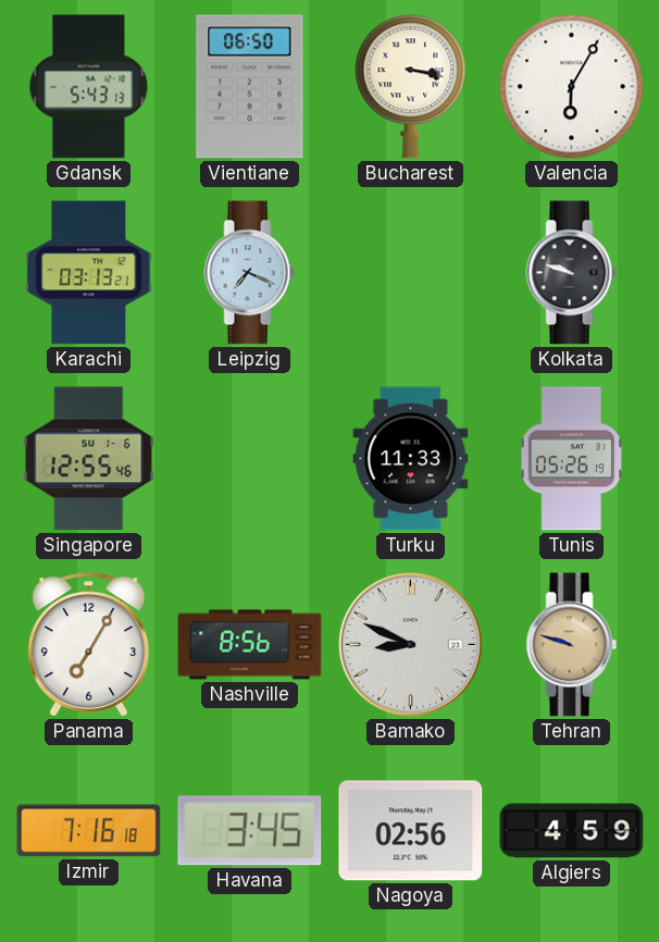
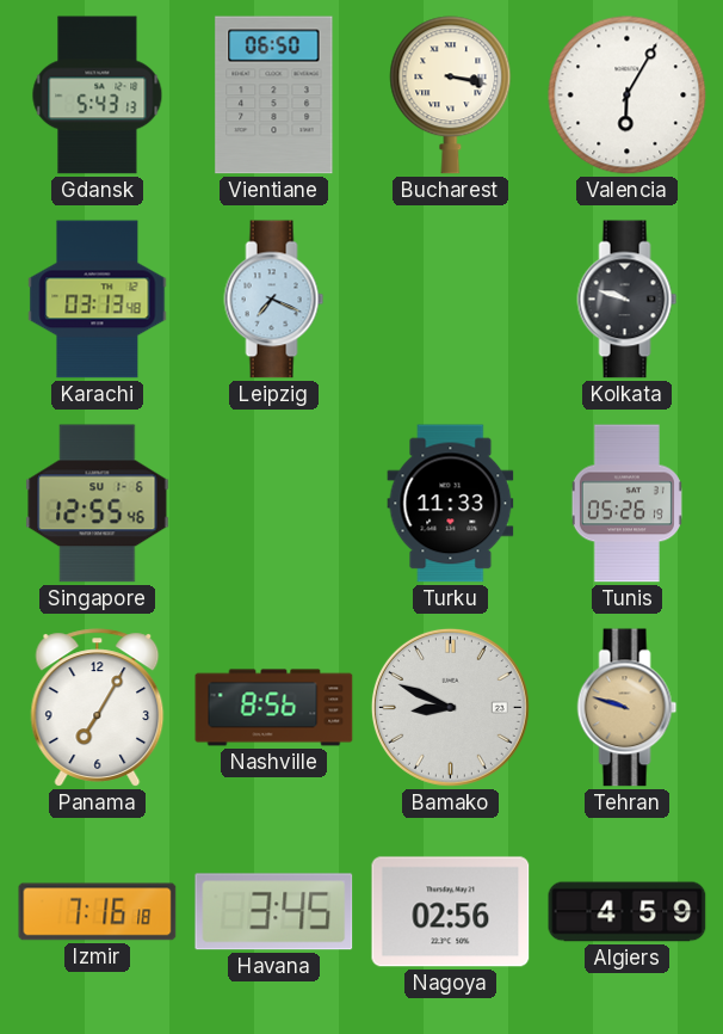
Karachi: 03:13:21 -> 03:13:48
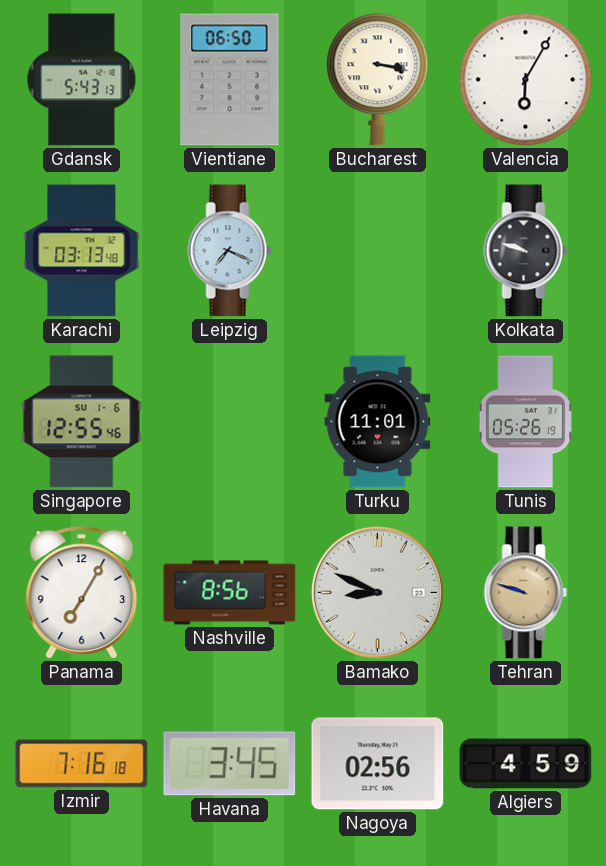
Turku: 11:33 -> 11:01
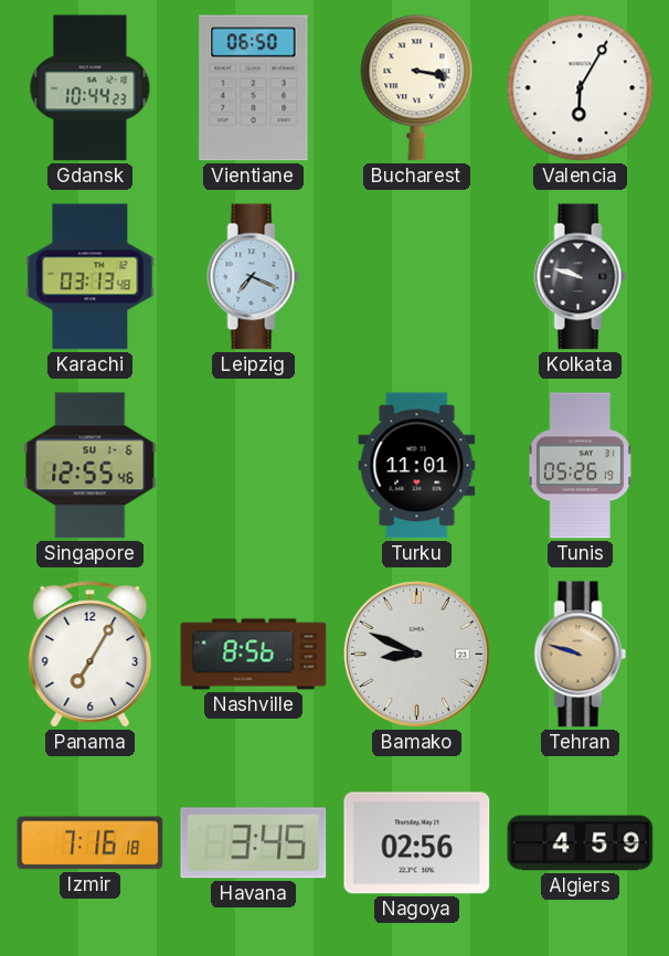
Gdansk: 5:43 -> 10:44
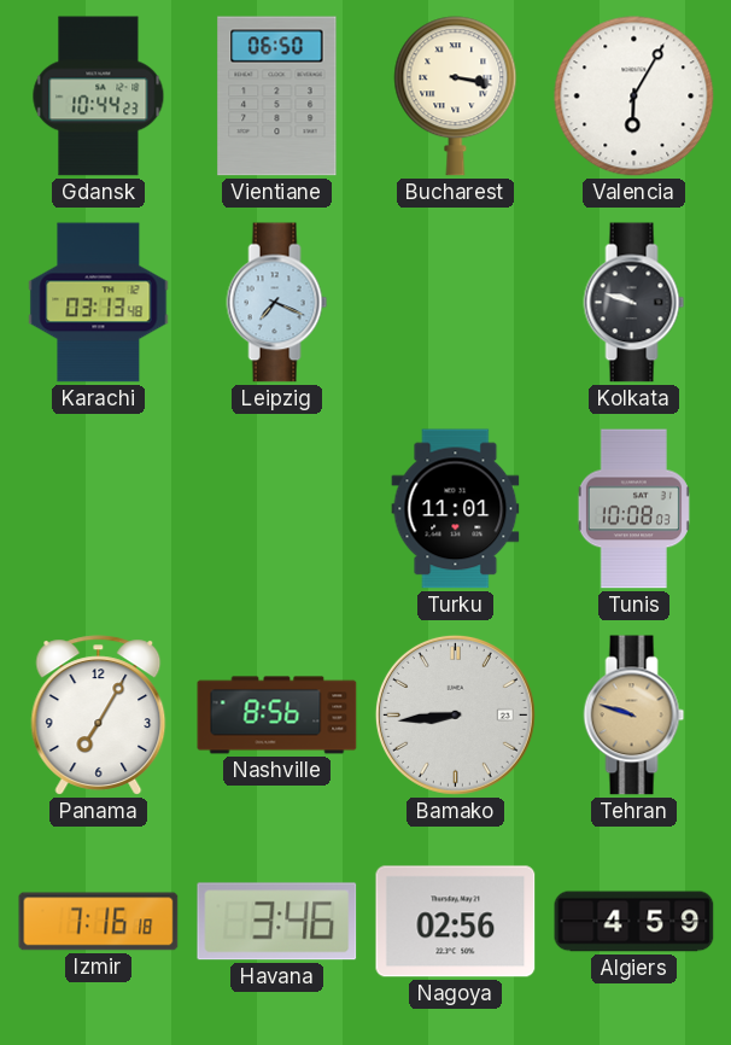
Singapore: 12:55 -> none
Tunis: 05:26 -> 10:08
Bamako: 8:49 -> 8:44
Havana: 3:45 -> 3:46
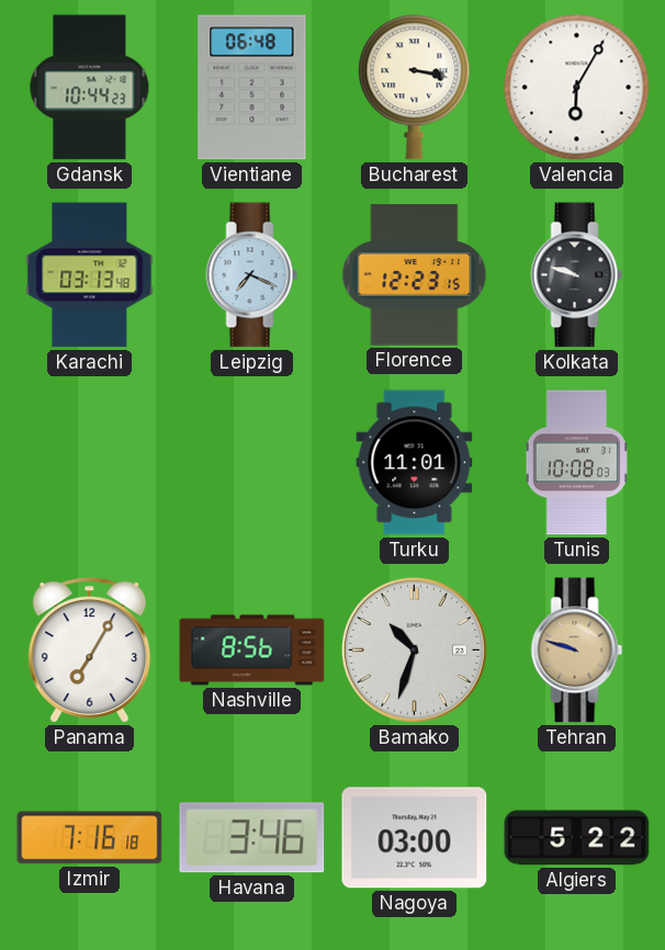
Vientiane: 06:50 -> 06:48
Florence: none -> 12:23
Bamako: 8:44 -> 10:33
Nagoya: 02:56 -> 03:00
Algiers: 4:59 -> 5:22
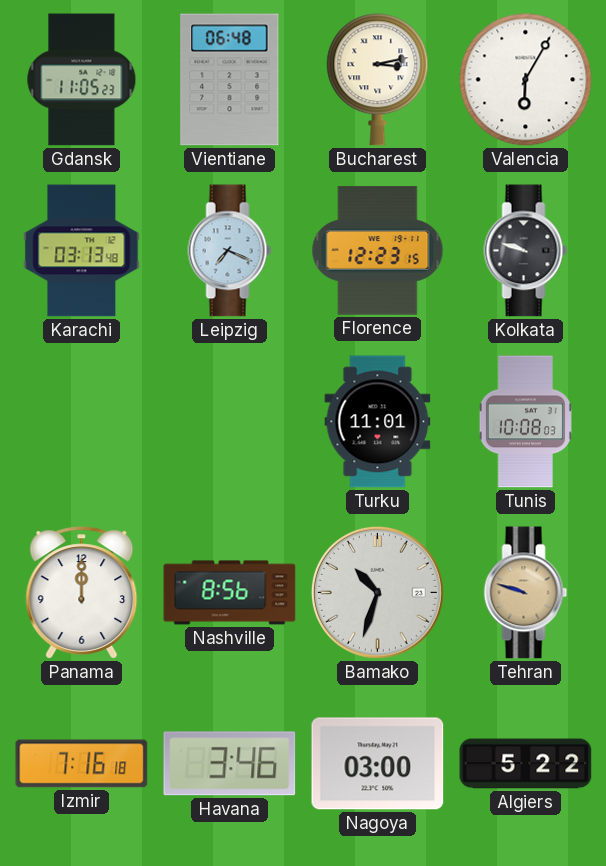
Gdansk: 10:44 -> 11:05
Bucharest: 3:17 -> 3:13
Panama: 7:05 -> 12:00
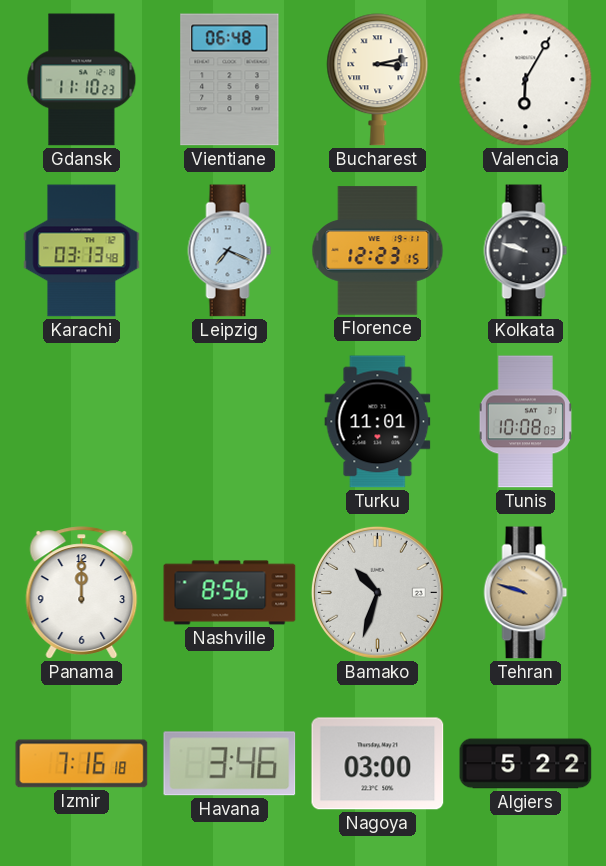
Gdansk: 11:05 -> 11:10
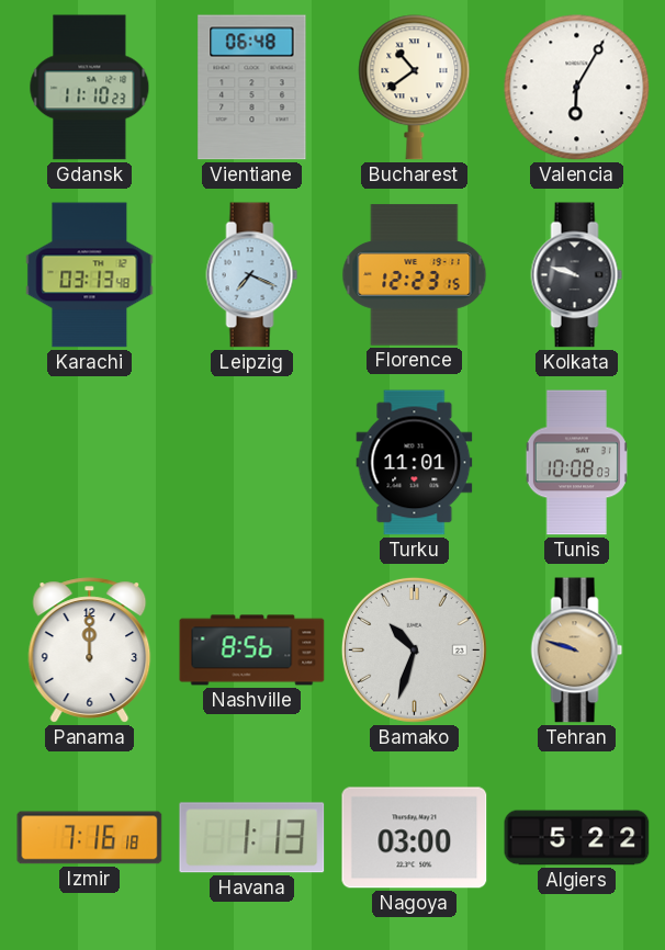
Bucharest: 3:13 -> 10:39
Havana: 3:46 -> 1:13
